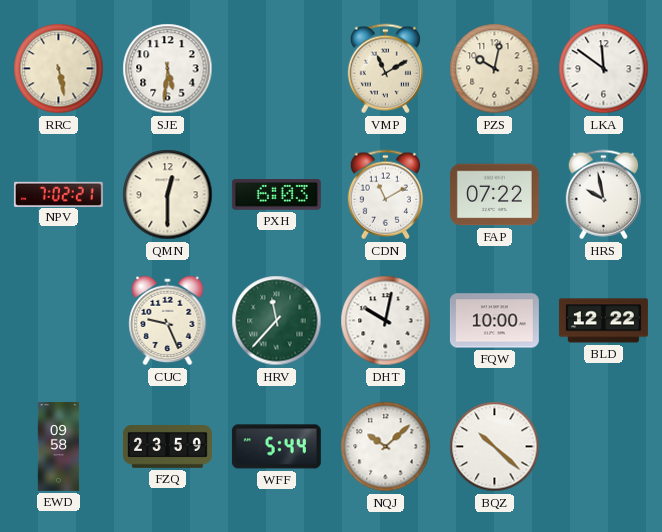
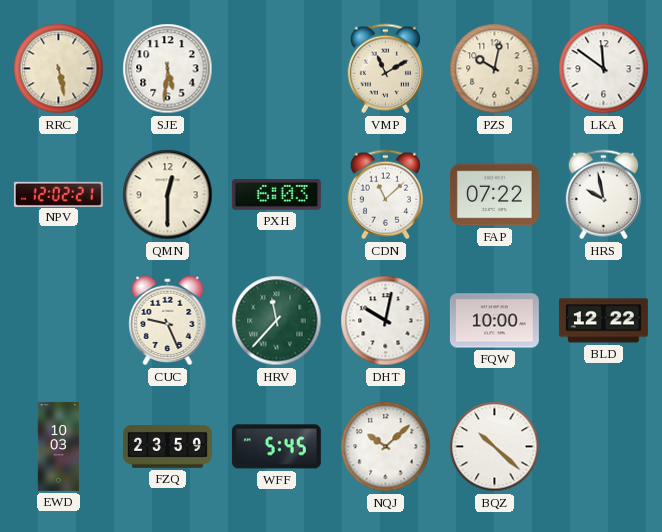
NPV: 7:02 -> 12:02
CDN: 11:10 -> 11:08
EWD: 09:58 -> 10:03
WFF: 5:44 -> 5:45
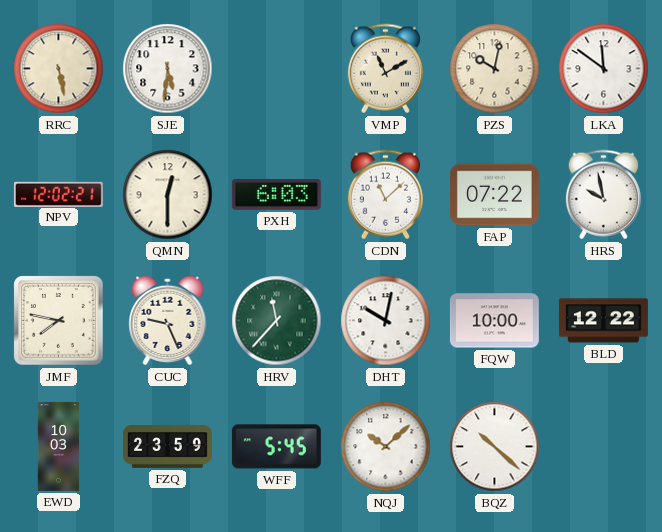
JMF: none -> 7:47
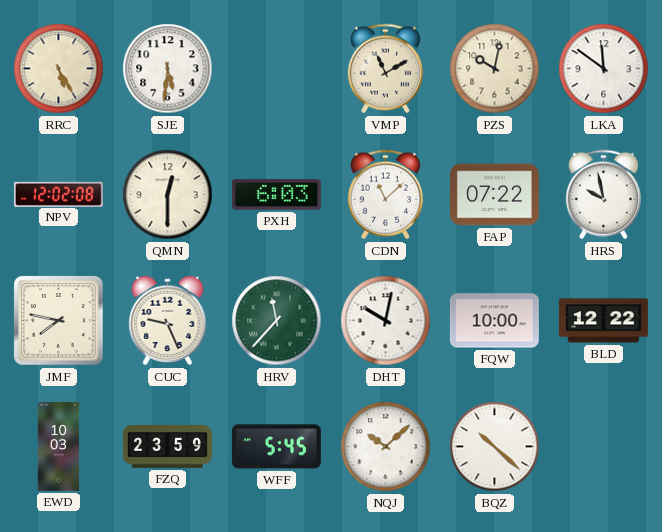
RRC: 5:28 -> 5:25
NPV: 12:02:21 -> 12:02:08
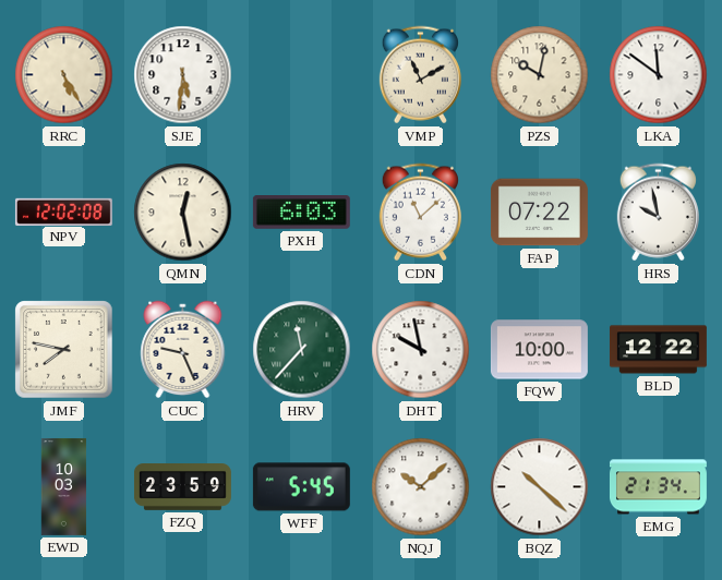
QMN: 12:30 -> 12:28
DHT: 10:02 -> 9:58
EMG: none -> 21:34
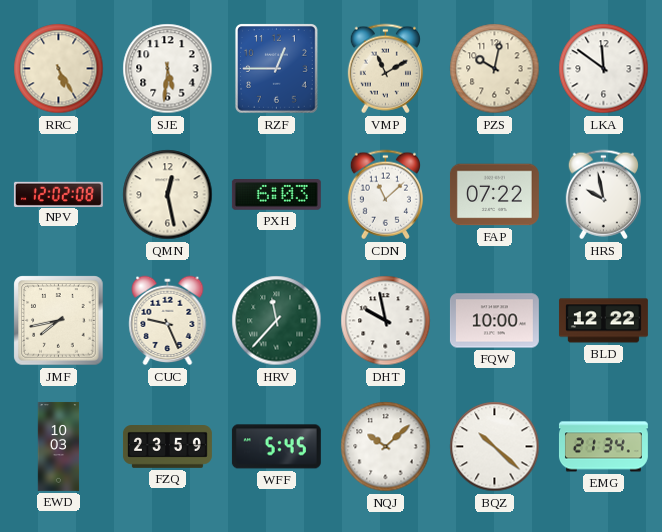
RZF: none -> 12:45
JMF: 7:47 -> 7:43
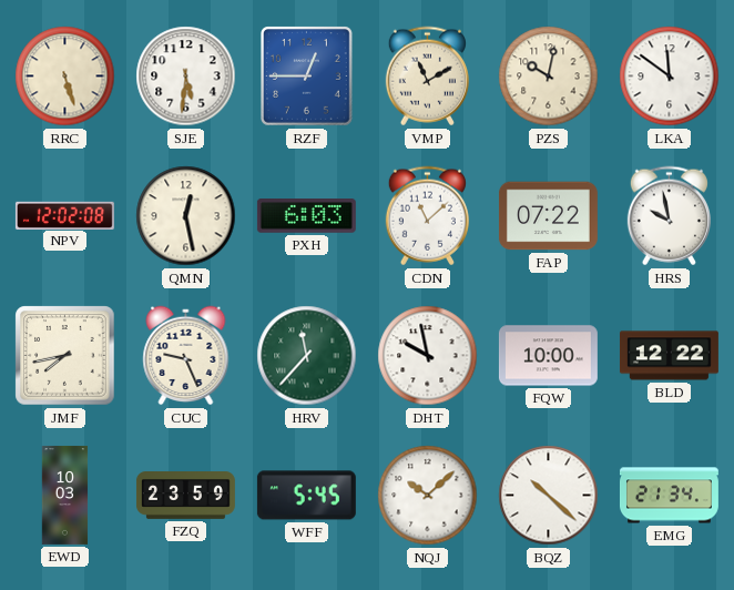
RRC: 5:25 -> 5:27
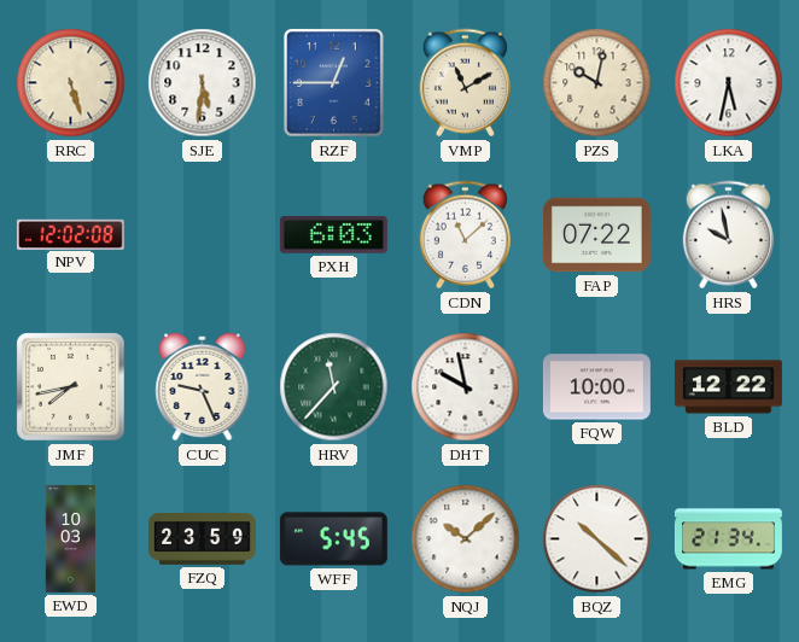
LKA: 11:51 -> 5:32
QMN: 12:28 -> none
